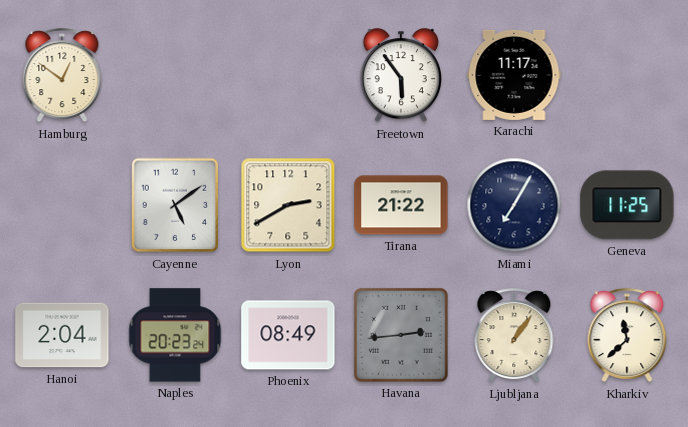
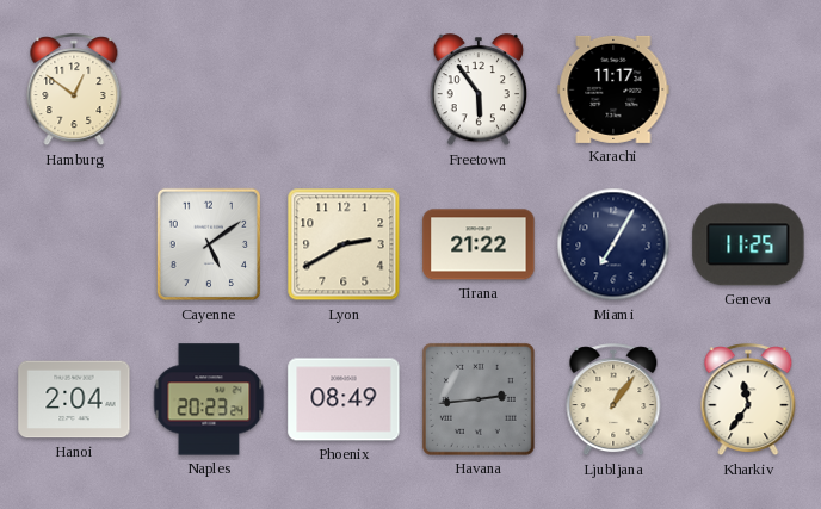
Kharkiv: 11:38 -> 11:36
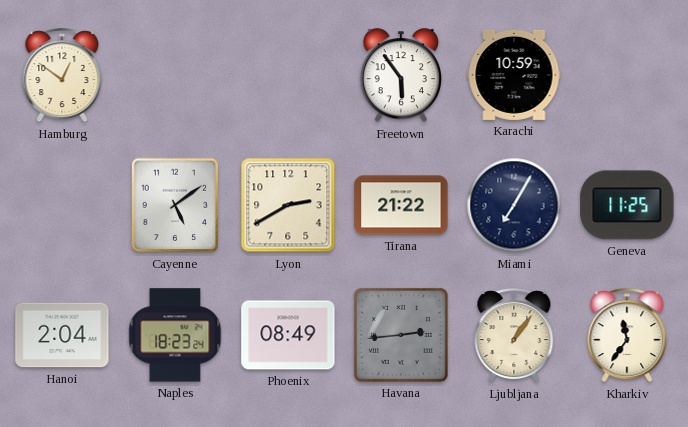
Karachi: 11:17 -> 10:59
Naples: 20:23 -> 18:23
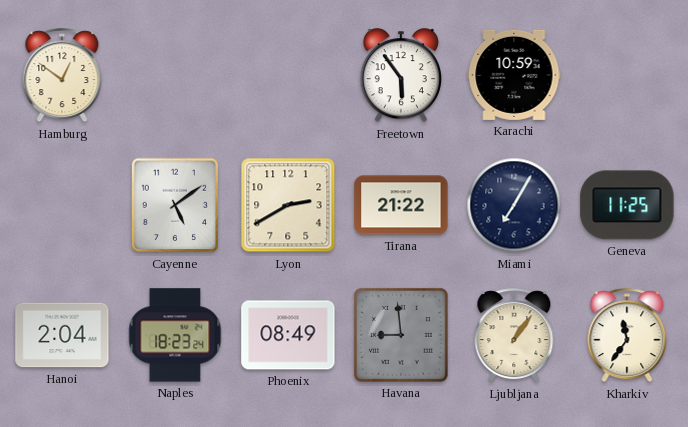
Havana: 2:44 -> 8:59
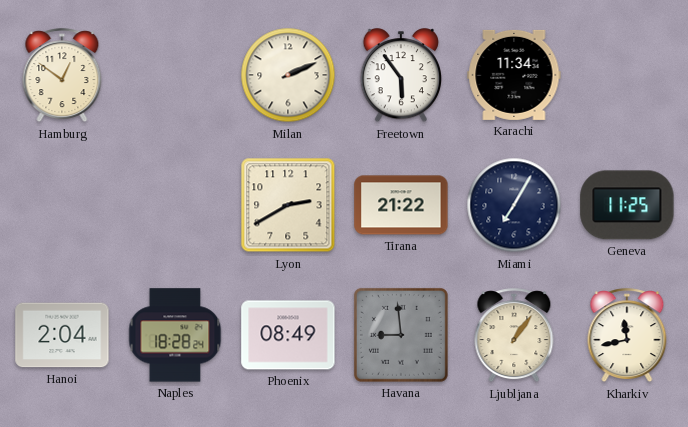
Milan: none -> 2:11
Karachi: 10:59 -> 11:34
Cayenne: 5:09 -> none
Naples: 18:23 -> 18:28
Kharkiv: 11:36 -> 11:43
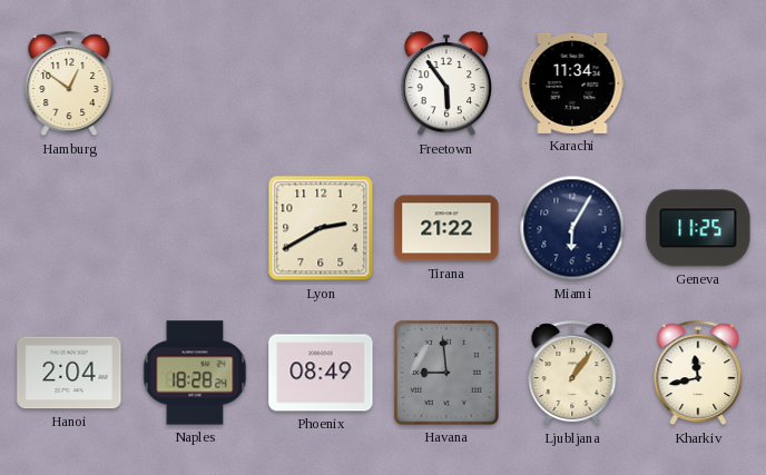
Milan: 2:11 -> none
Miami: 7:05 -> 6:05
